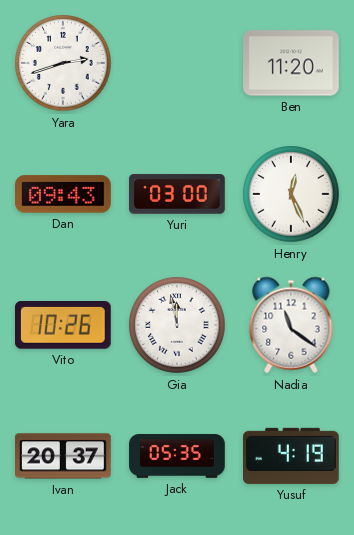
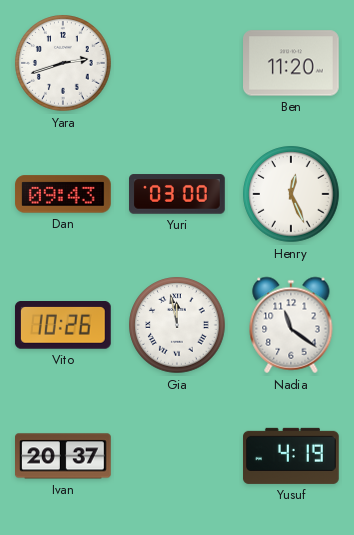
Jack: 05:35 -> none
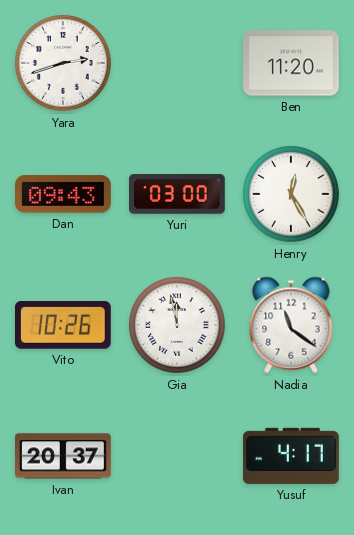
Henry: 12:26 -> 12:25
Yusuf: 4:19 -> 4:17
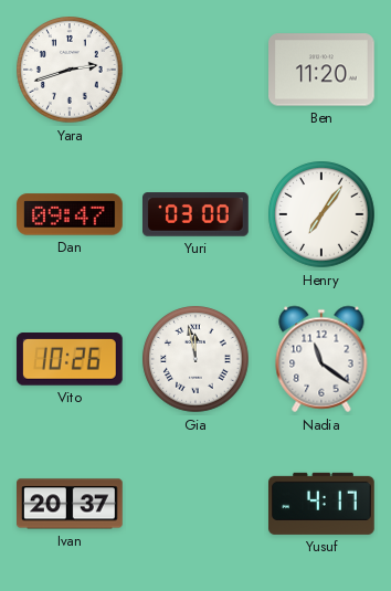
Dan: 09:43 -> 09:47
Henry: 12:25 -> 7:06
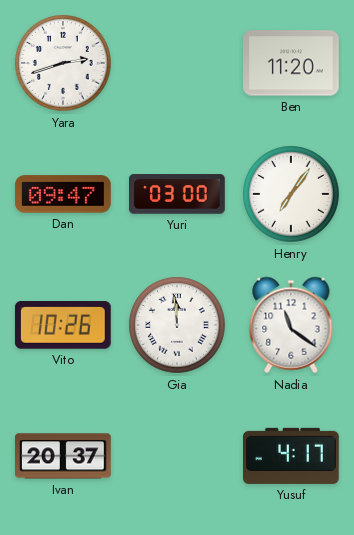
Gia: 11:58 -> 11:59
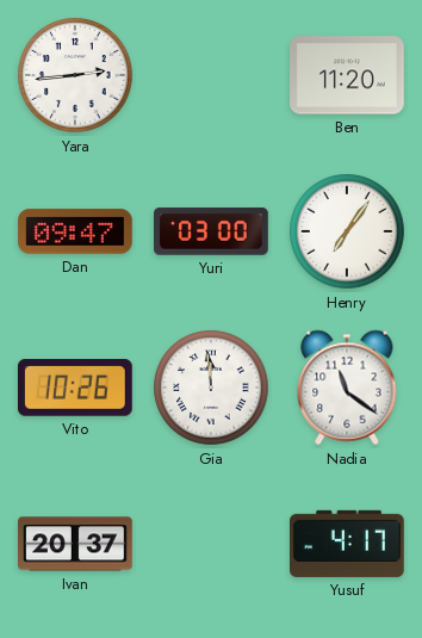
Yara: 2:42 -> 2:44
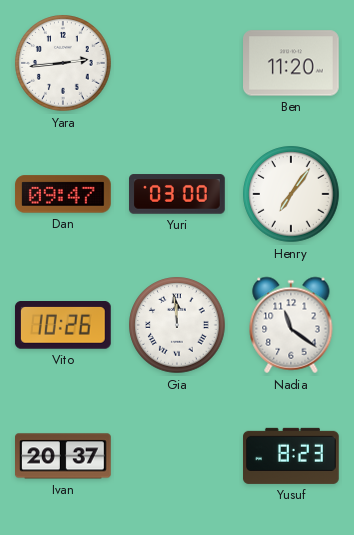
Yusuf: 4:17 -> 8:23
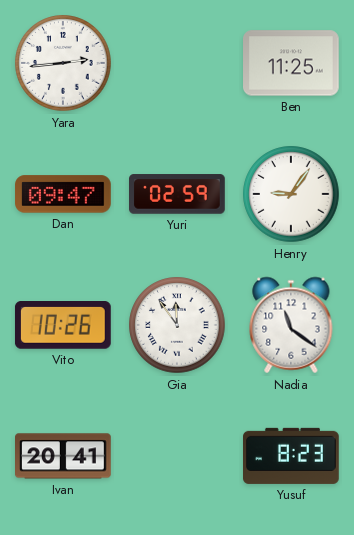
Ben: 11:20 -> 11:25
Yuri: 03:00 -> 02:59
Henry: 7:06 -> 9:06
Gia: 11:59 -> 11:54
Ivan: 20:37 -> 20:41
